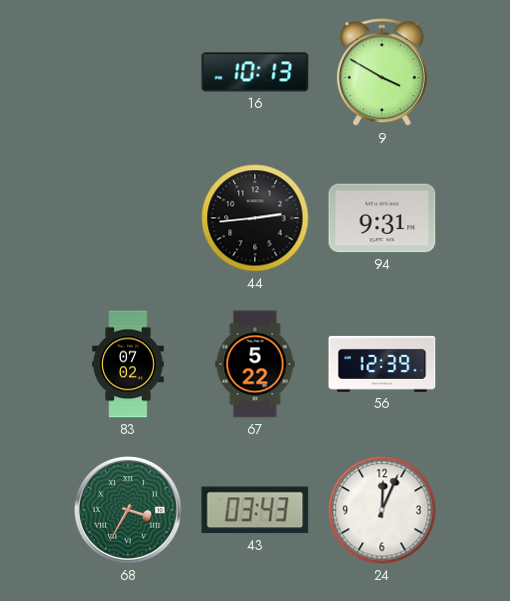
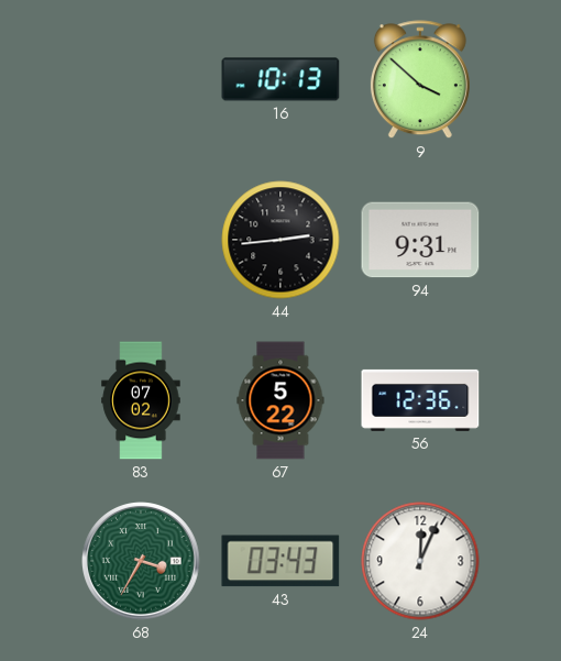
9: 3:50 -> 3:52
56: 12:39 -> 12:36
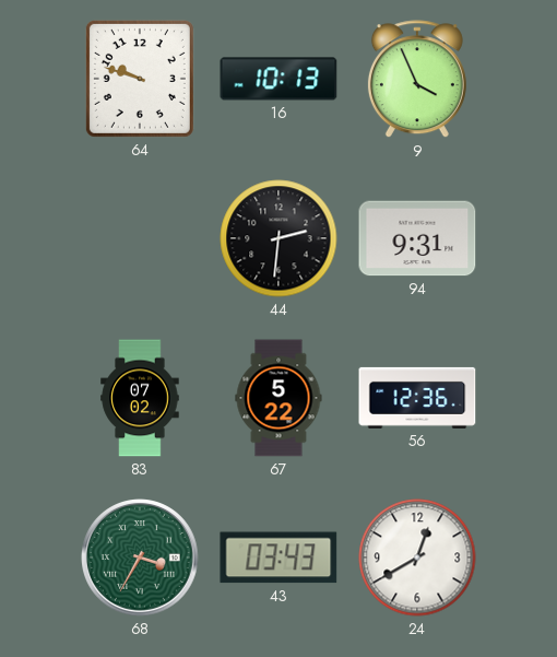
64: none -> 9:48
9: 3:52 -> 3:56
44: 2:44 -> 2:31
24: 12:04 -> 12:40
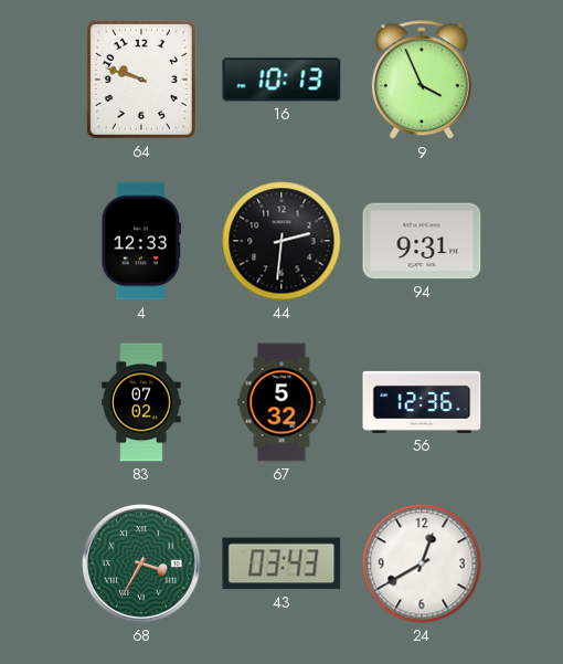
4: none -> 12:33
67: 5:22 -> 5:32
